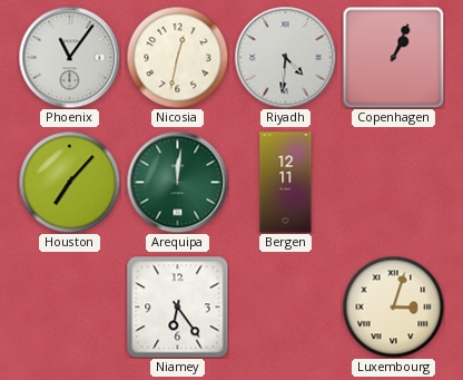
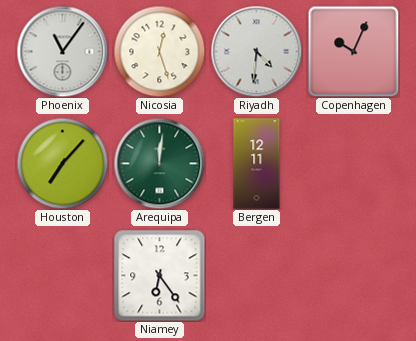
Nicosia: 12:32 -> 12:27
Copenhagen: 1:04 -> 10:04
Luxembourg: 3:03 -> none
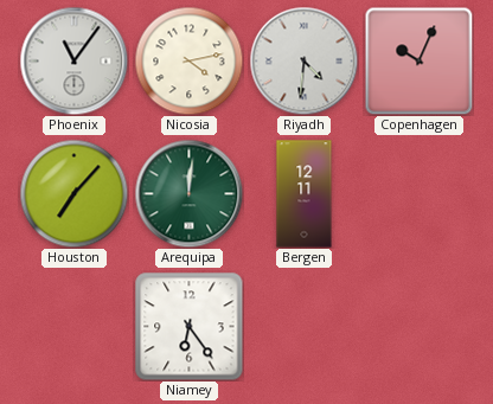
Nicosia: 12:27 -> 4:13
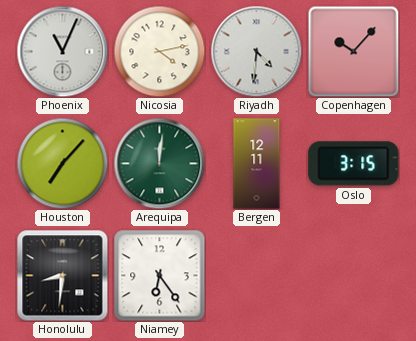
Phoenix: 11:06 -> 11:04
Copenhagen: 10:04 -> 10:07
Oslo: none -> 3:15
Honolulu: none -> 8:31
